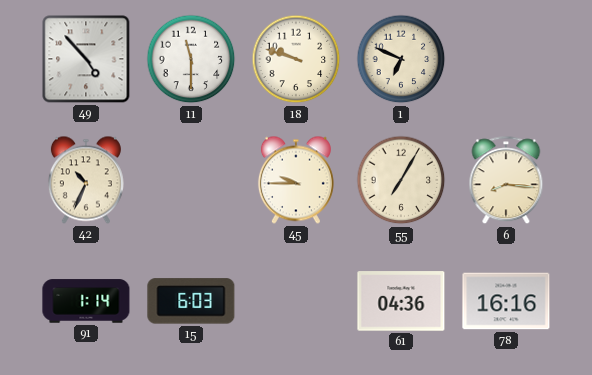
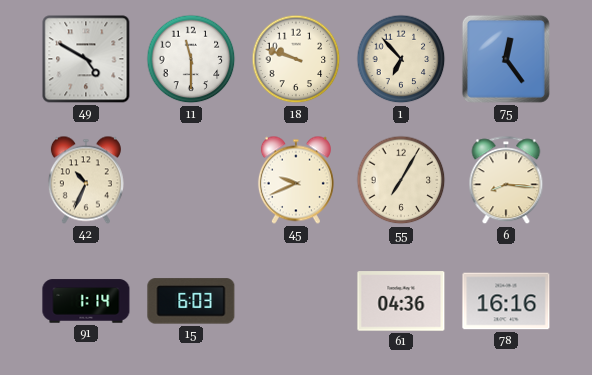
49: 4:53 -> 4:50
1: 6:49 -> 6:53
75: none -> 12:24
45: 9:45 -> 9:41
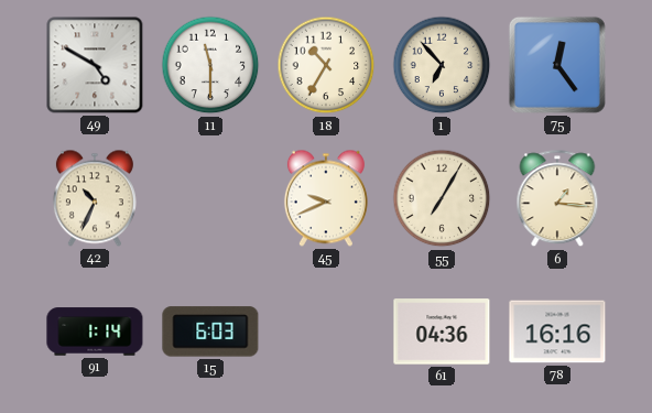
18: 9:48 -> 10:35
6: 8:16 -> 1:16
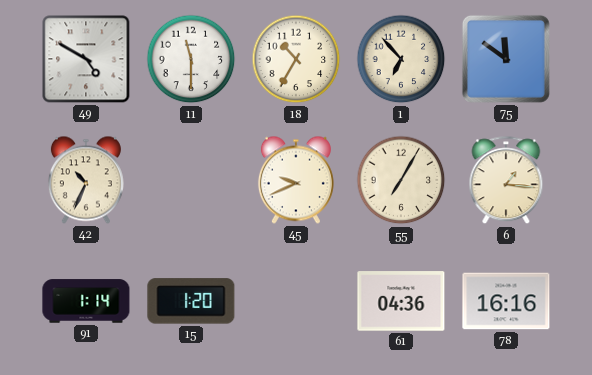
75: 12:24 -> 11:51
15: 6:03 -> 1:20
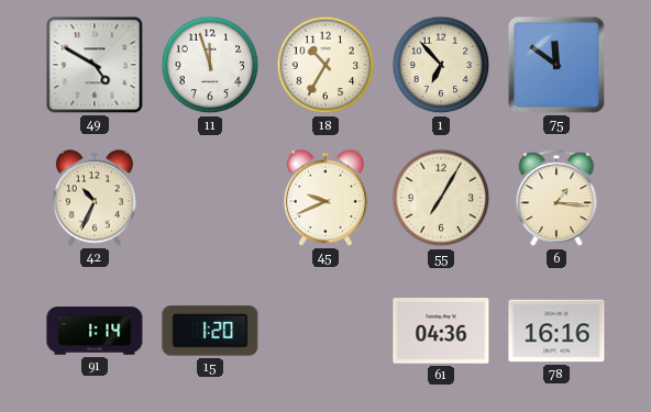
11: 11:30 -> 11:57
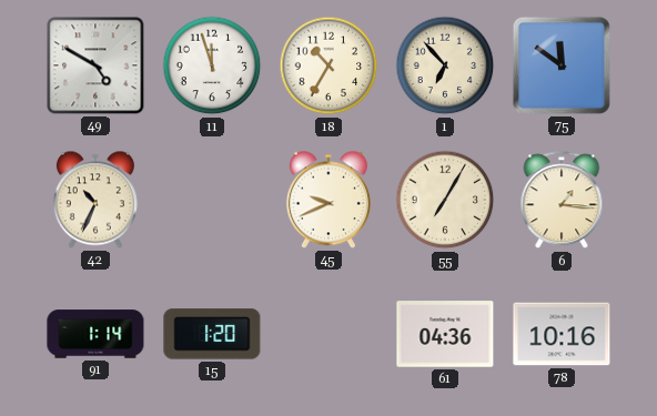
78: 16:16 -> 10:16
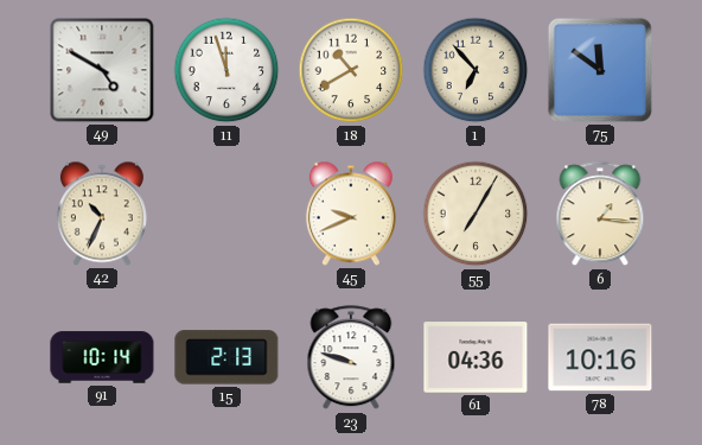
18: 10:35 -> 10:40
91: 1:14 -> 10:14
15: 1:20 -> 2:13
23: none -> 9:48
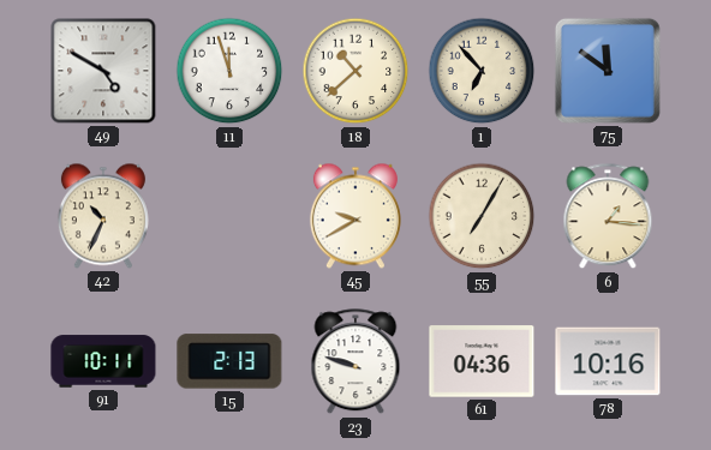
18: 10:40 -> 10:38
45: 9:41 -> 9:40
91: 10:14 -> 10:11
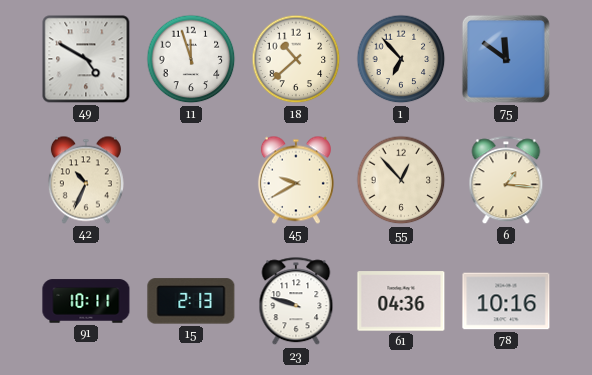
55: 7:05 -> 12:53
